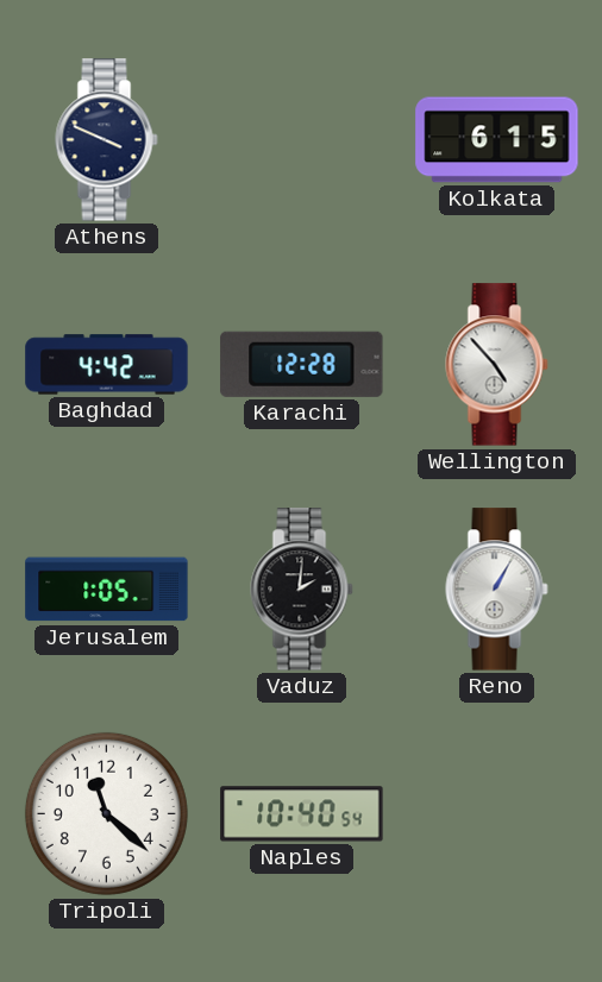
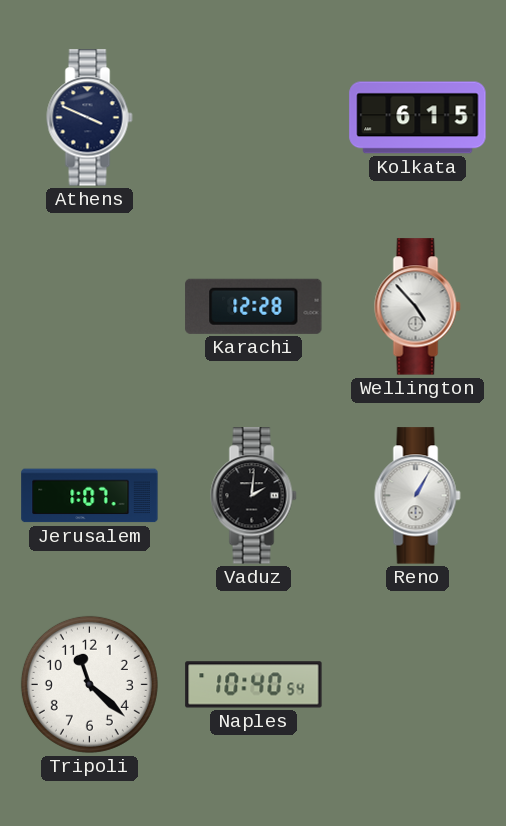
Baghdad: 4:42 -> none
Jerusalem: 1:05 -> 1:07
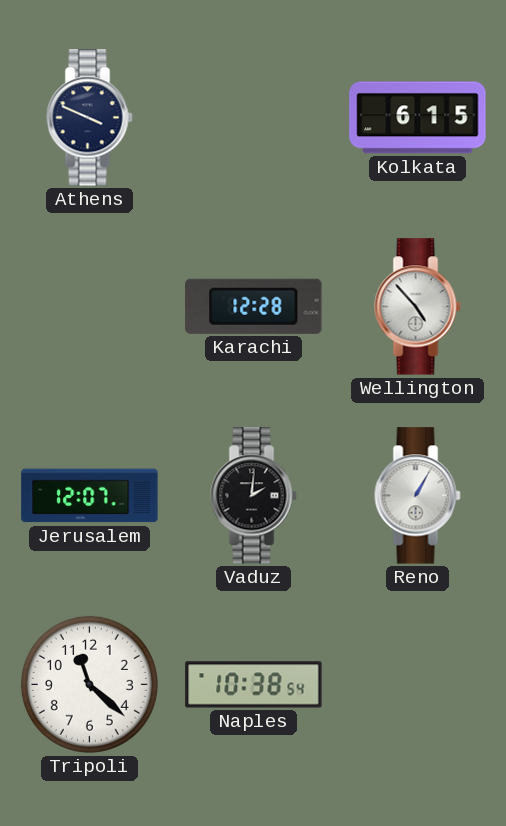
Jerusalem: 1:07 -> 12:07
Naples: 10:40 -> 10:38
